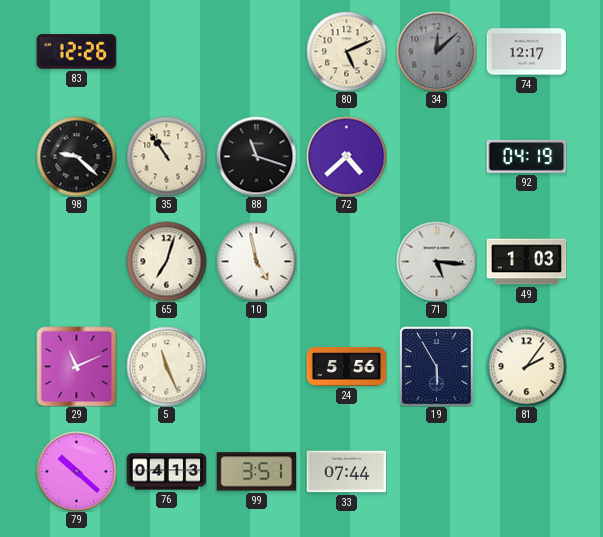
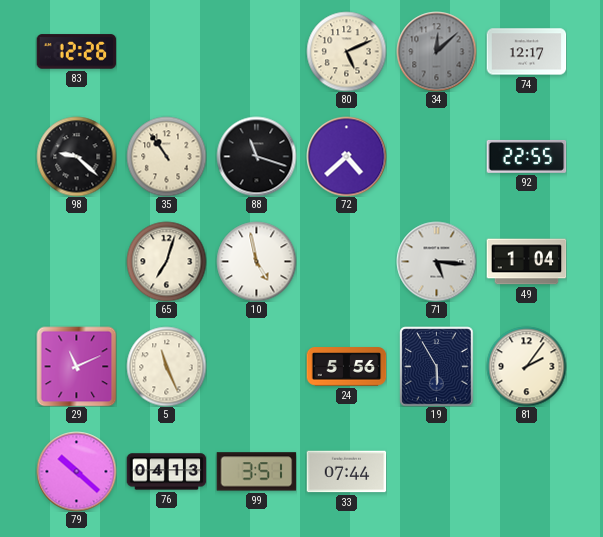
92: 04:19 -> 22:55
49: 1:03 -> 1:04
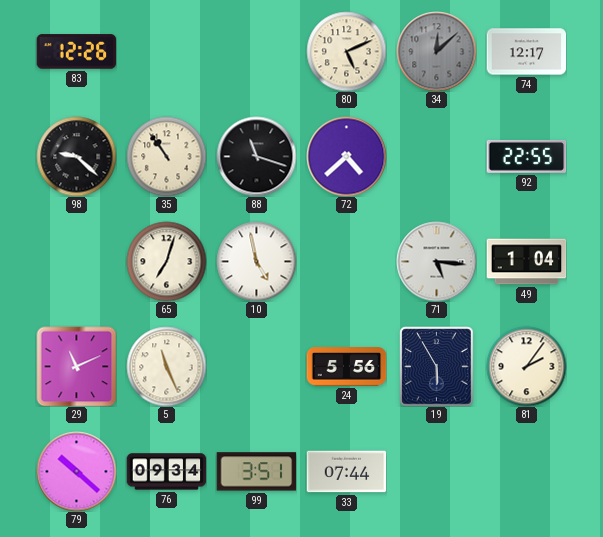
76: 04:13 -> 09:34
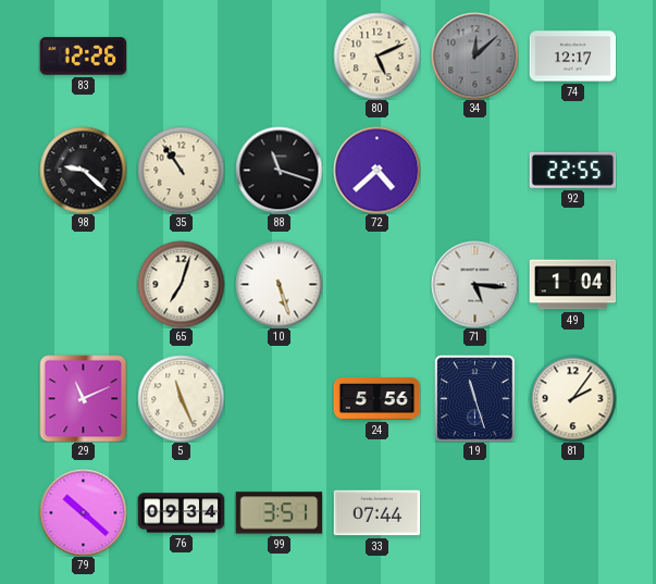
10: 4:58 -> 5:27
19: 5:55 -> 11:27
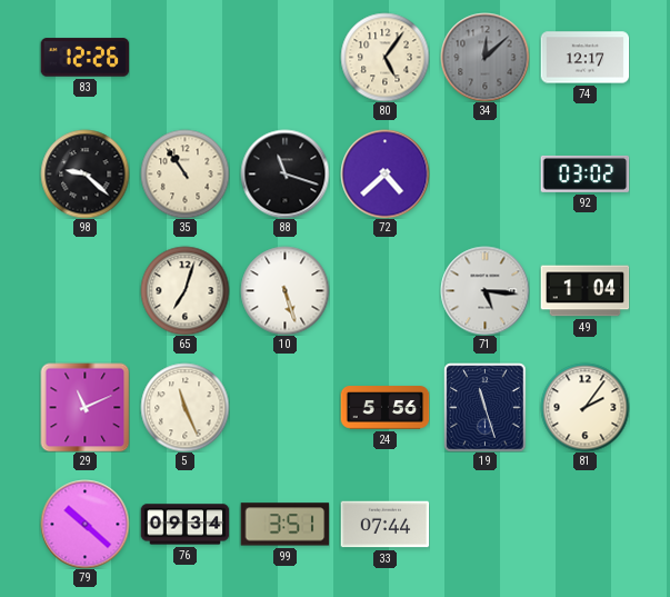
80: 5:11 -> 5:06
92: 22:55 -> 03:02
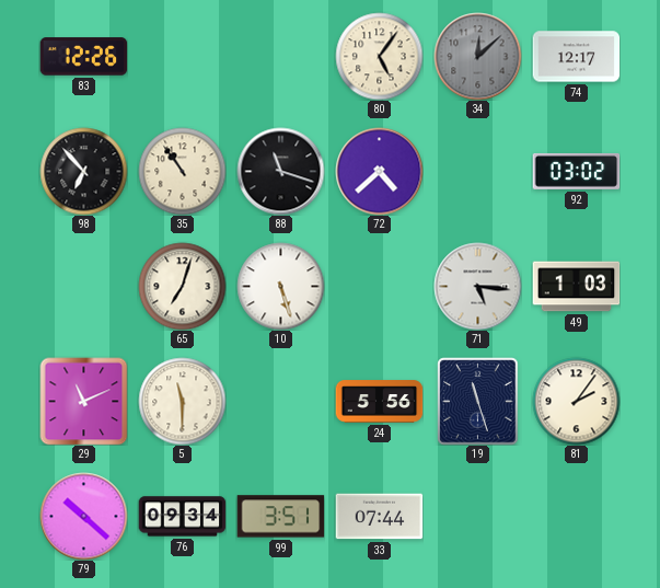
98: 9:22 -> 6:53
49: 1:04 -> 1:03
5: 11:26 -> 11:30
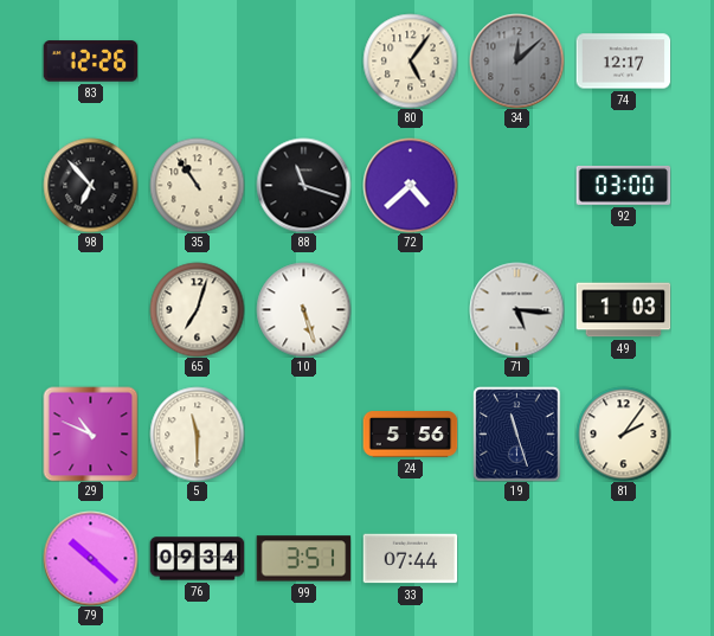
92: 03:02 -> 03:00
29: 11:11 -> 10:49
